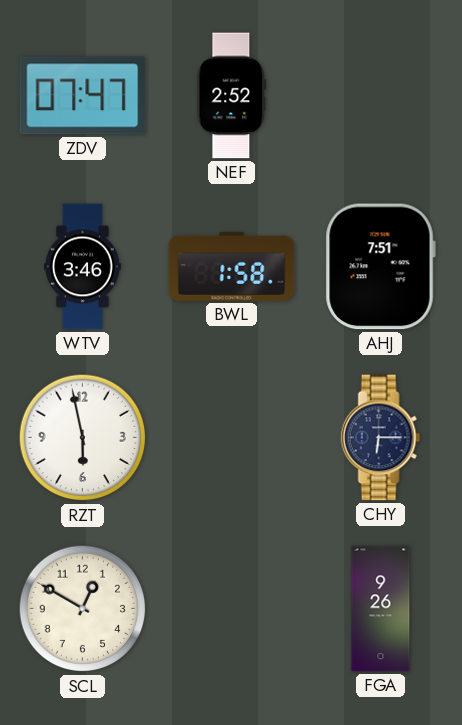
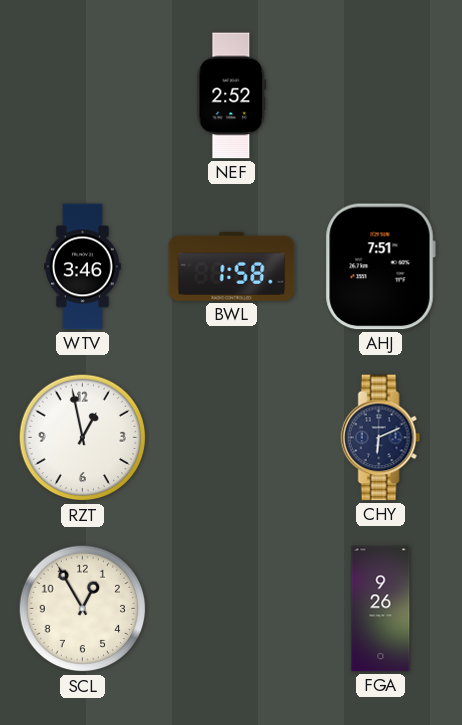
ZDV: 07:47 -> none
RZT: 5:58 -> 12:58
CHY: 6:15 -> 6:11
SCL: 12:50 -> 12:55
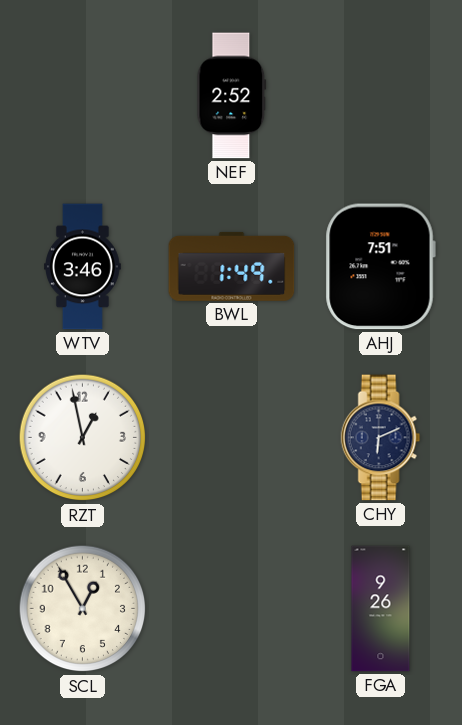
BWL: 1:58 -> 1:49
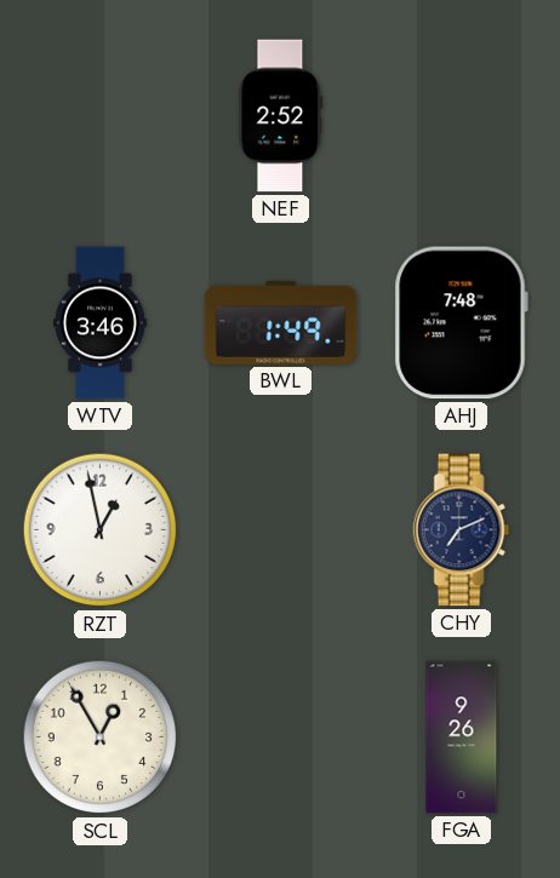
AHJ: 7:51 -> 7:48
CHY: 6:11 -> 7:11
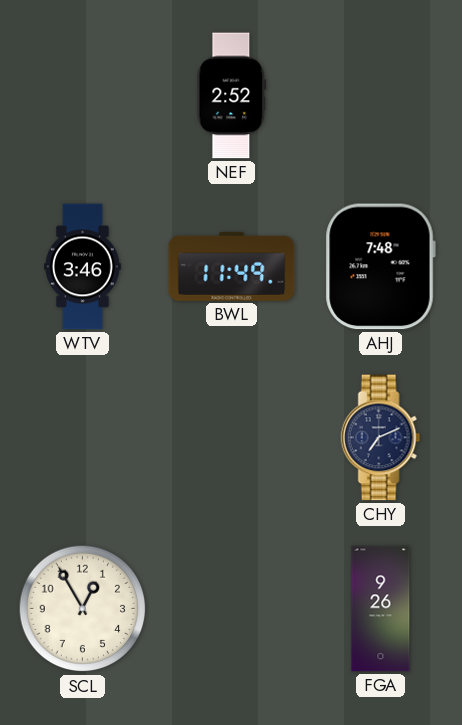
BWL: 1:49 -> 11:49
RZT: 12:58 -> none
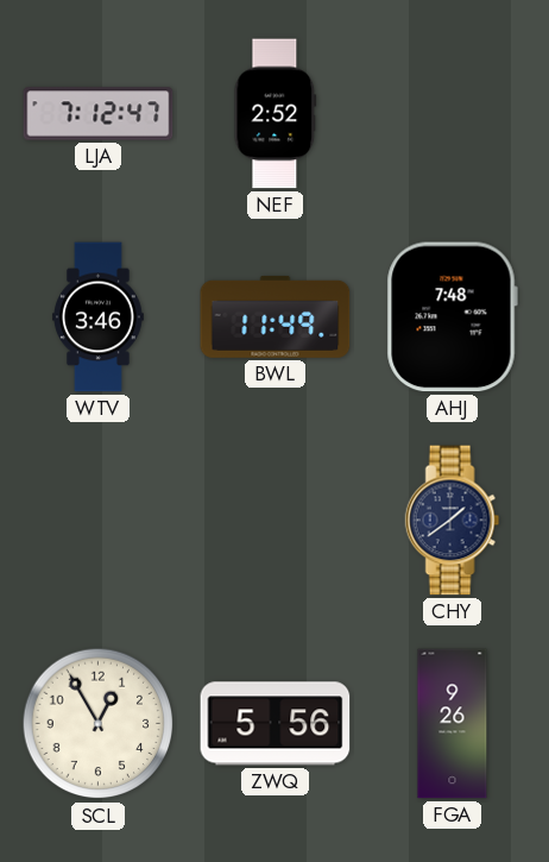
LJA: none -> 7:12
CHY: 7:11 -> 1:39
ZWQ: none -> 5:56
